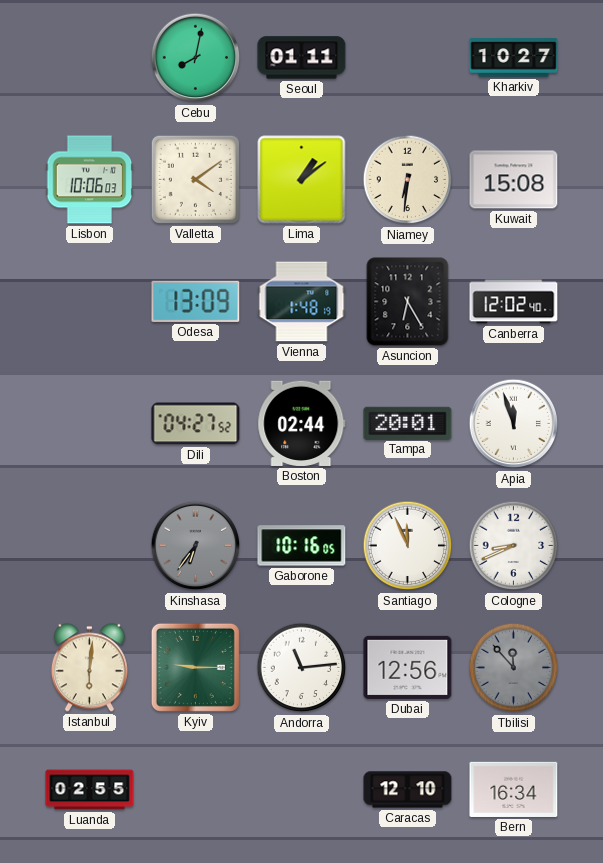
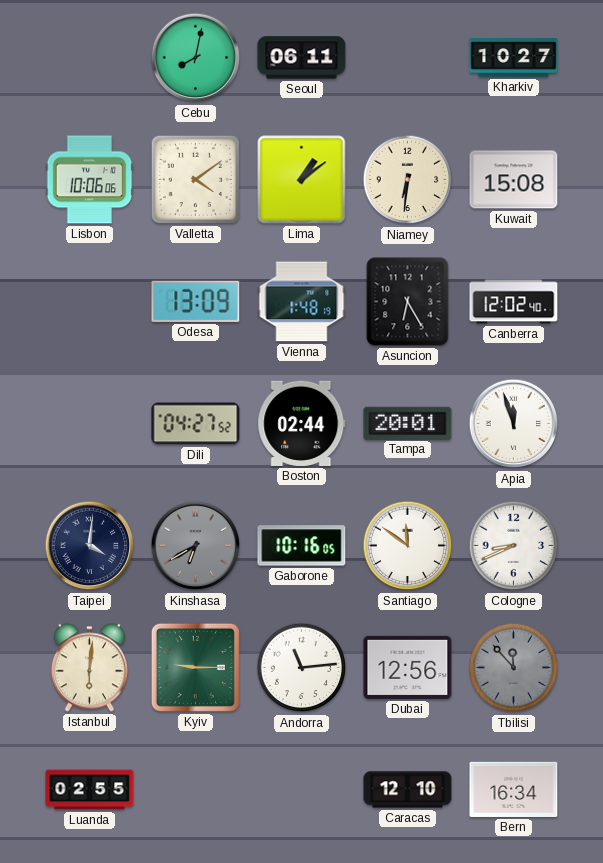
Seoul: 01:11 -> 06:11
Lisbon: 10:06:03 -> 10:06:06
Taipei: none -> 4:01
Kinshasa: 6:36 -> 6:40
Santiago: 11:56 -> 11:51
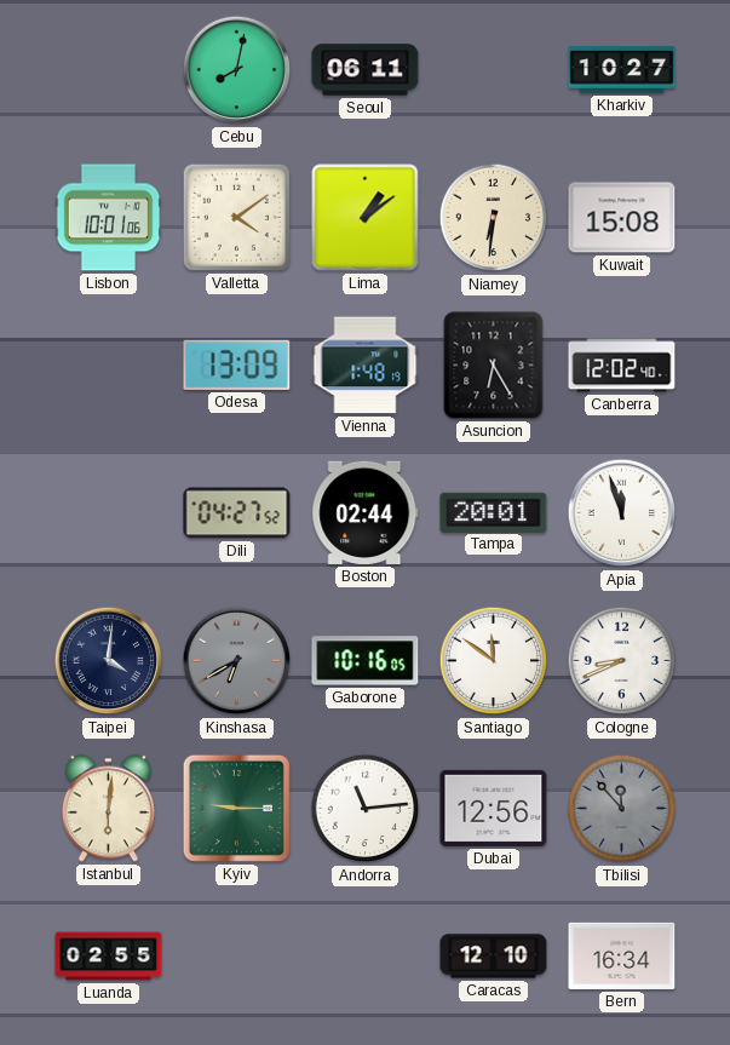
Lisbon: 10:06 -> 10:01
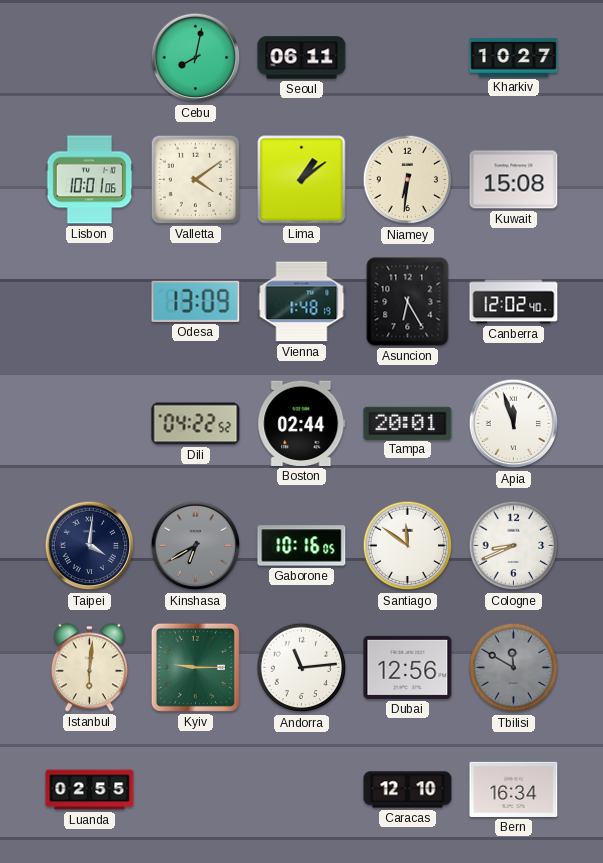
Dili: 04:27 -> 04:22
Tbilisi: 11:53 -> 11:50
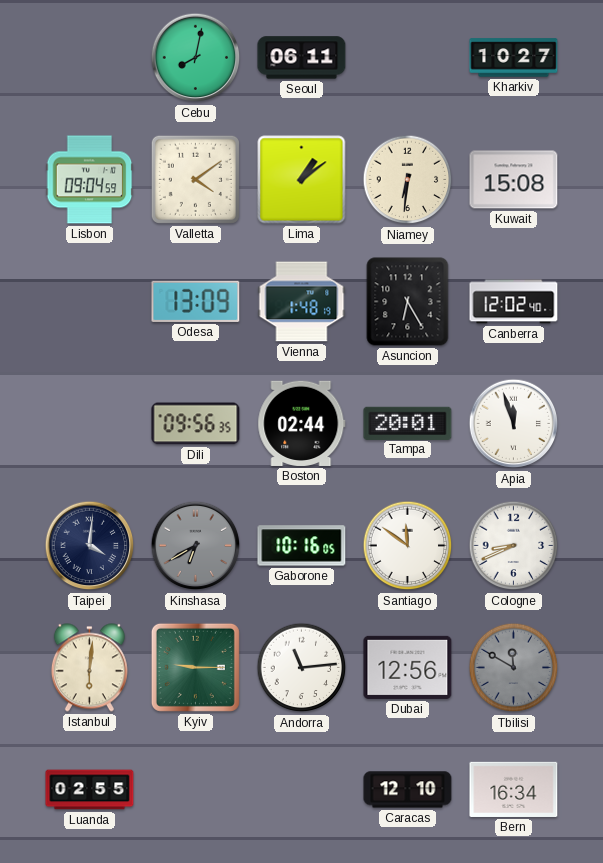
Lisbon: 10:01 -> 09:04
Dili: 04:22 -> 09:56
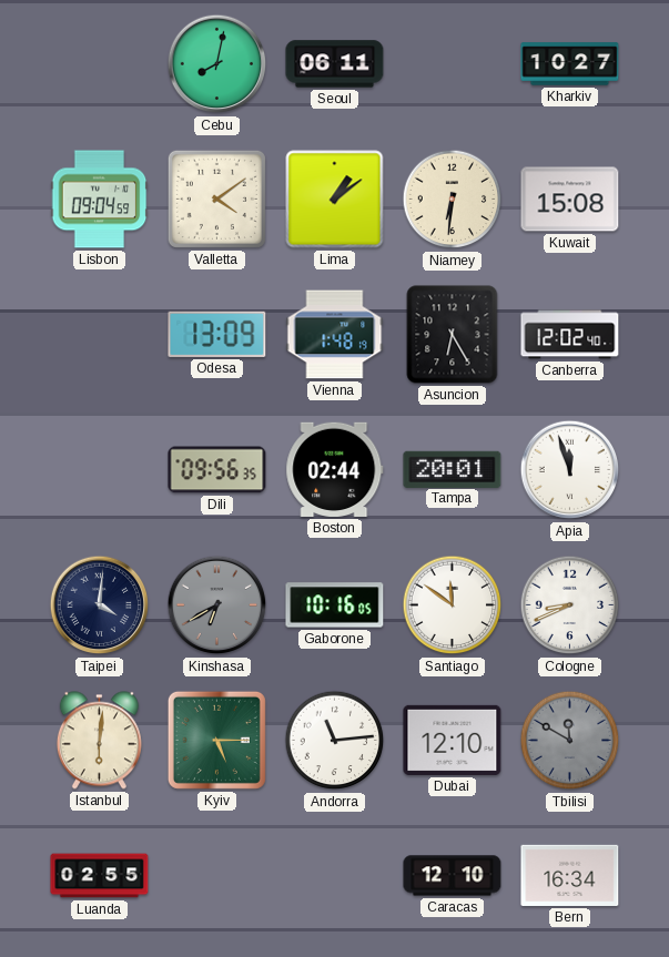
Kyiv: 9:15 -> 5:15
Dubai: 12:56 -> 12:10
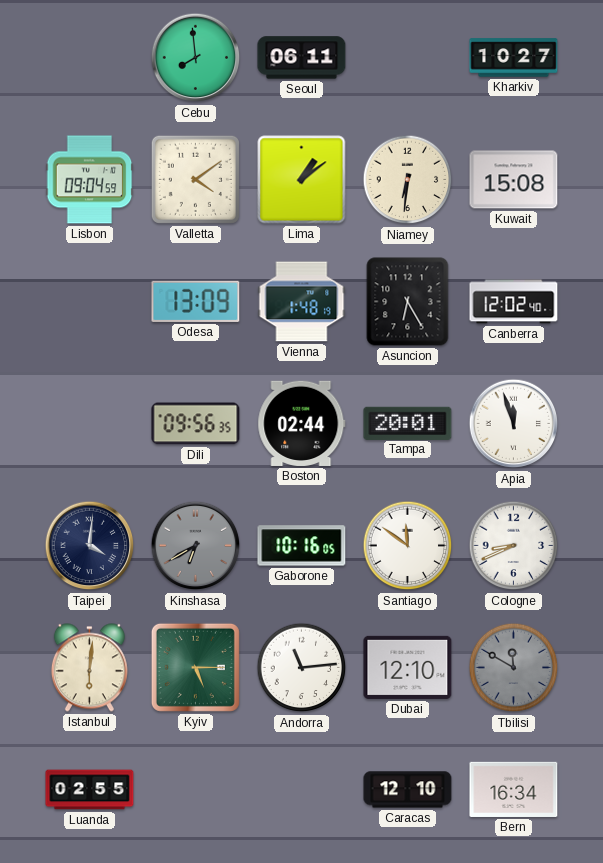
Cebu: 8:02 -> 7:59
